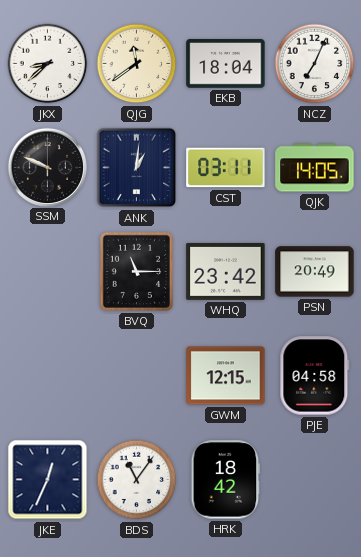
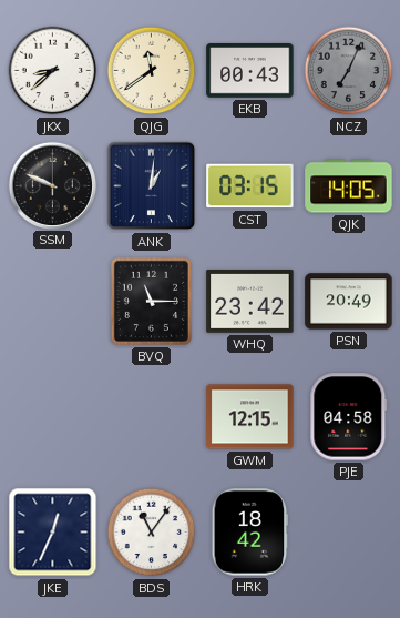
EKB: 18:04 -> 00:43
NCZ dial: white -> grey
CST: 03:11 -> 03:15
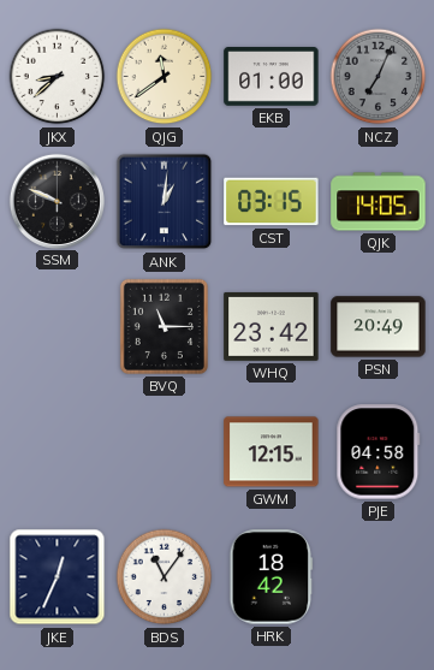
EKB: 00:43 -> 01:00
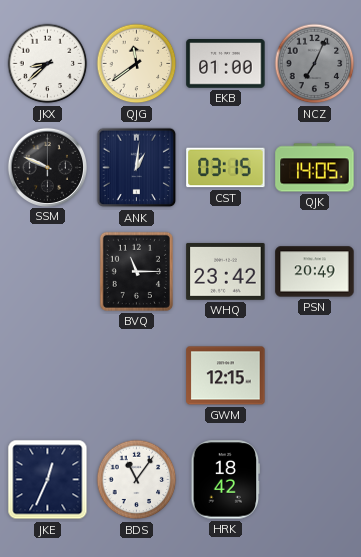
PJE: 04:58 -> none
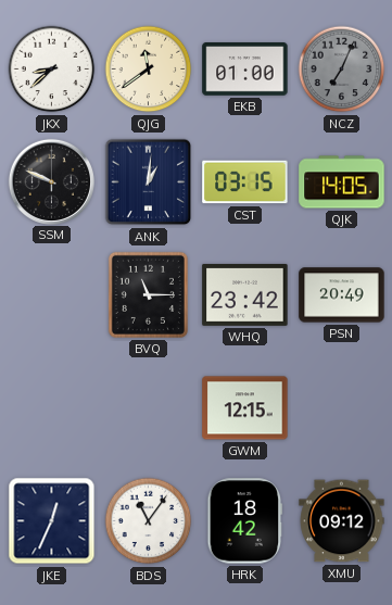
XMU: none -> 09:12
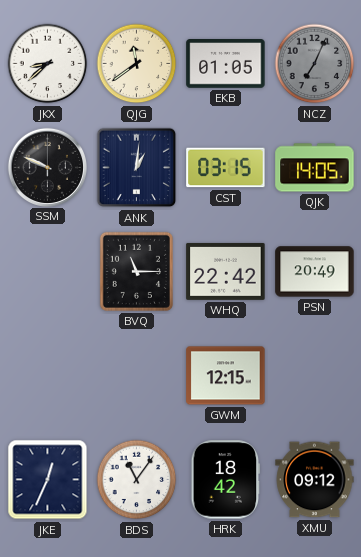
EKB: 01:00 -> 01:05
WHQ: 23:42 -> 22:42
